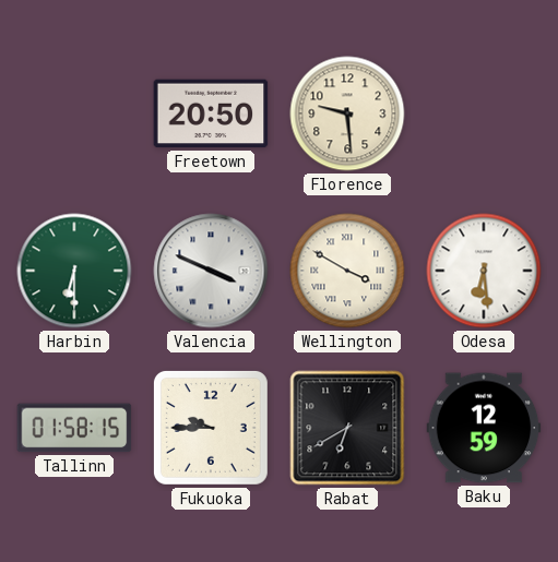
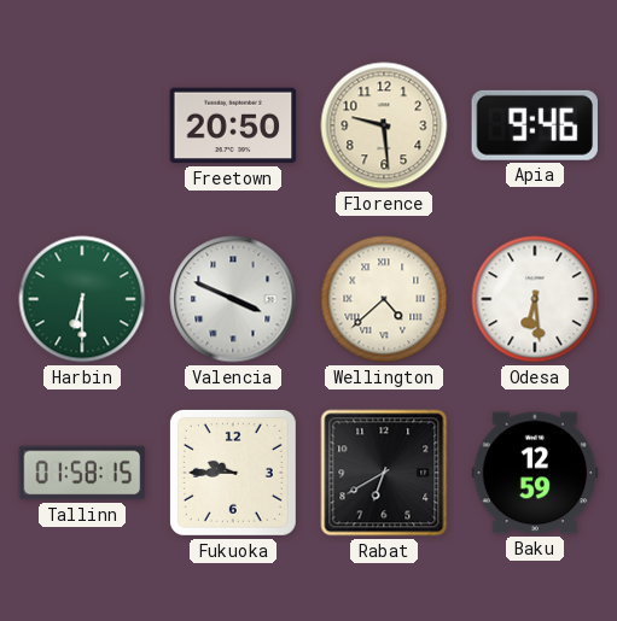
Apia: none -> 9:46
Wellington: 3:50 -> 4:38
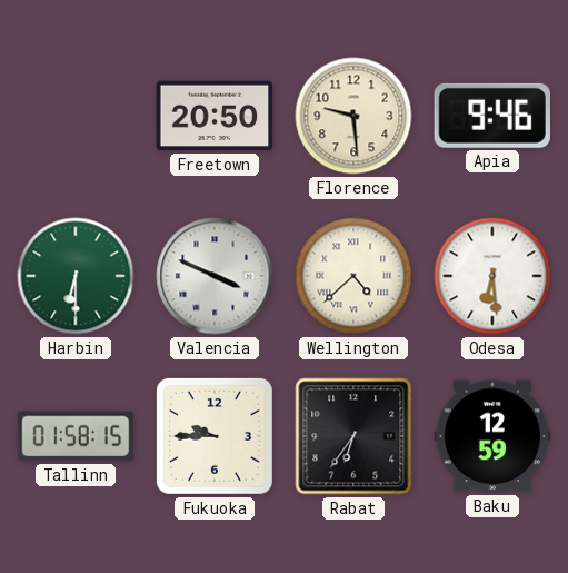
Rabat: 6:40 -> 6:36
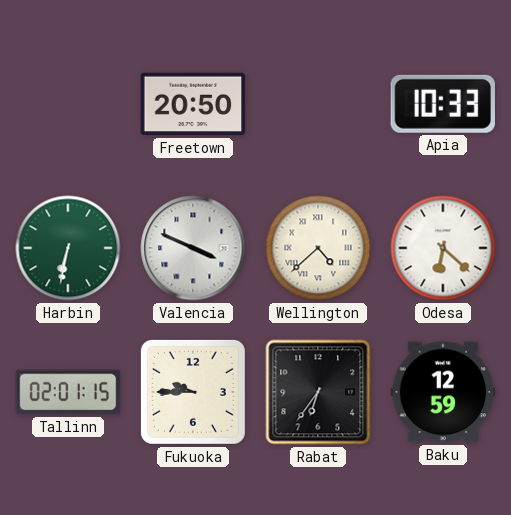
Florence: 9:29 -> none
Apia: 9:46 -> 10:33
Harbin: 6:30 -> 6:32
Odesa: 6:29 -> 6:22
Tallinn: 01:58 -> 02:01
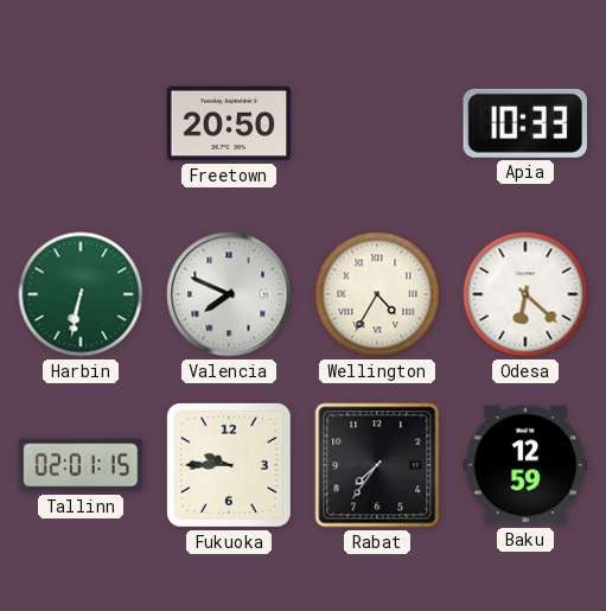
Valencia: 3:49 -> 7:49
Wellington: 4:38 -> 4:35
Rabat: 6:36 -> 7:36
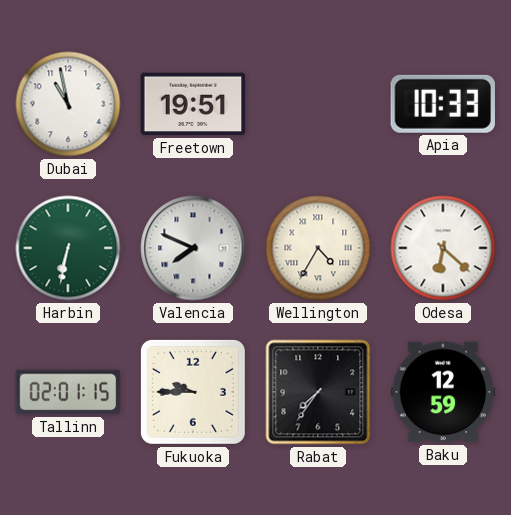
Dubai: none -> 10:58
Freetown: 20:50 -> 19:51
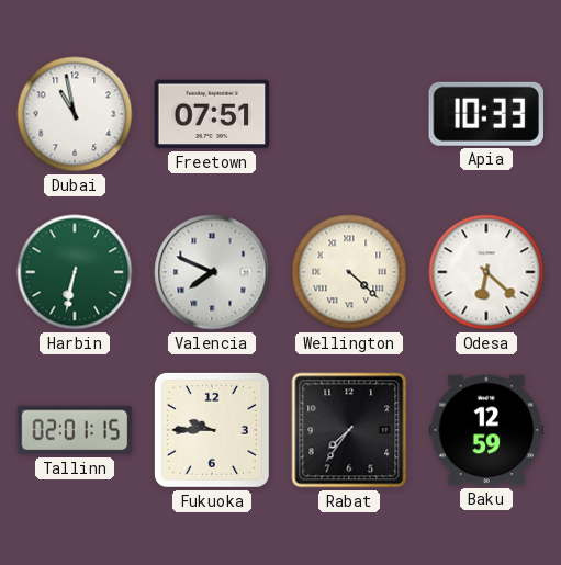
Freetown: 19:51 -> 07:51
Wellington: 4:35 -> 4:22
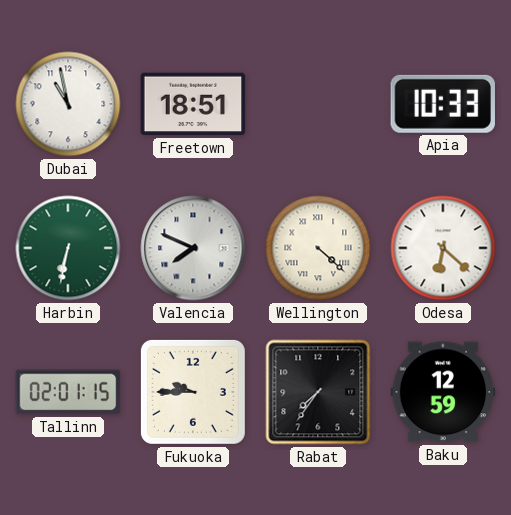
Freetown: 07:51 -> 18:51
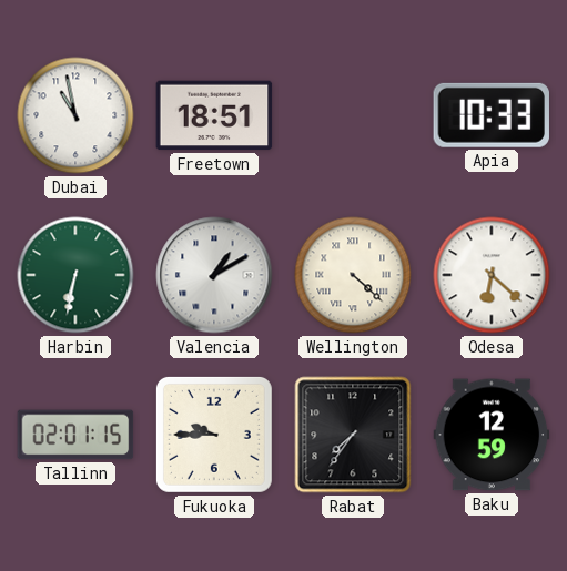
Valencia: 7:49 -> 1:10
